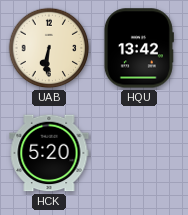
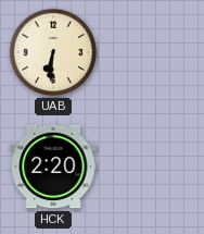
HQU: 13:42 -> none
HCK: 5:20 -> 2:20
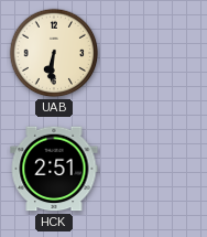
HCK: 2:20 -> 2:51
